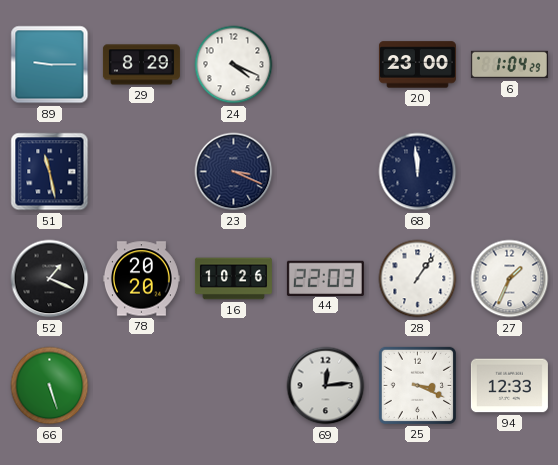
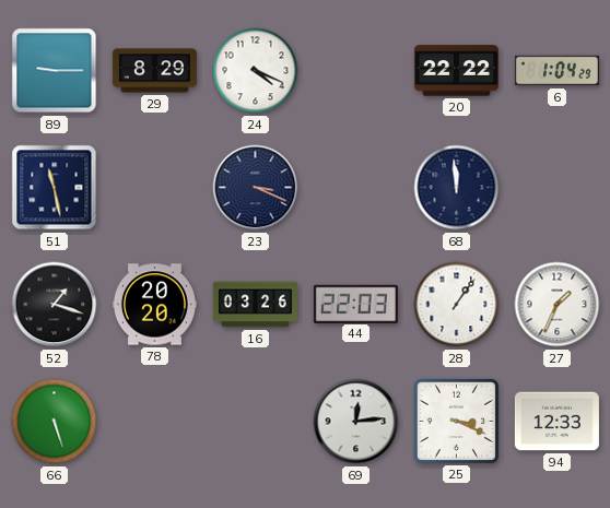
20: 23:00 -> 22:22
52: 1:19 -> 1:18
16: 10:26 -> 03:26
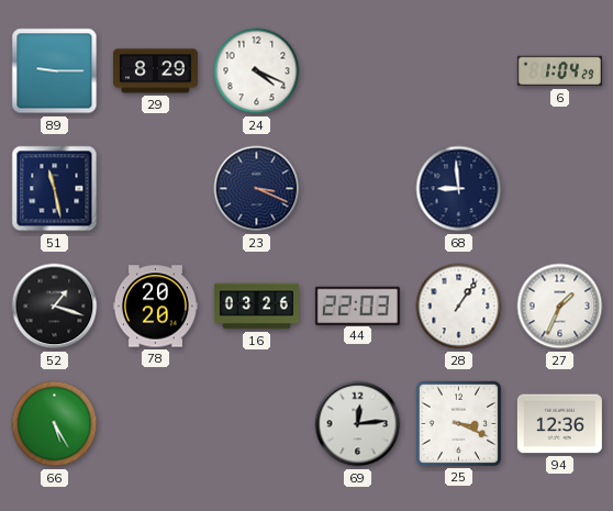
20: 22:22 -> none
68: 11:59 -> 8:59
66: 5:27 -> 5:25
94: 12:33 -> 12:36
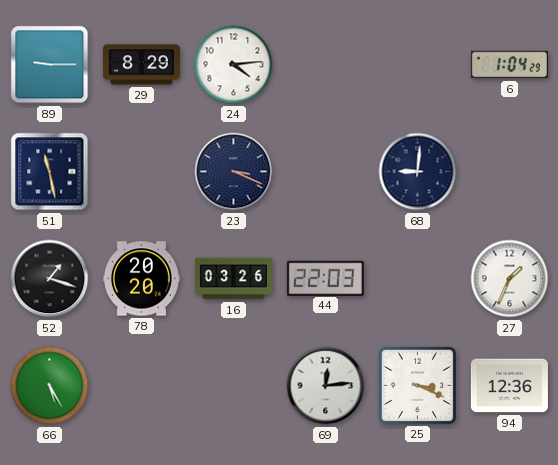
24: 4:19 -> 4:14
68: 8:59 -> 9:01
28: 1:06 -> none
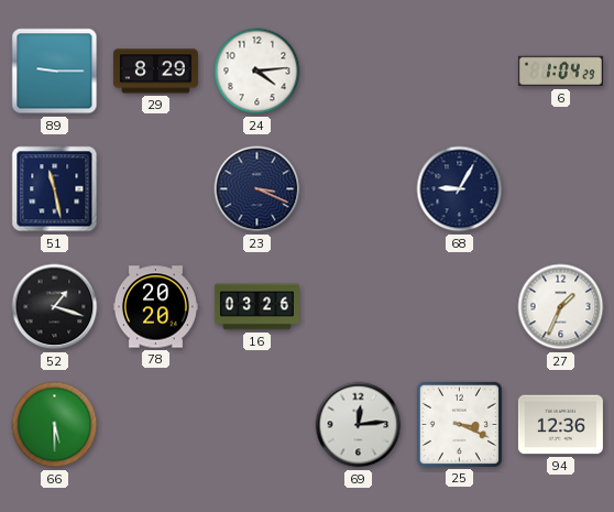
68: 9:01 -> 9:05
44: 22:03 -> none
66: 5:25 -> 5:30
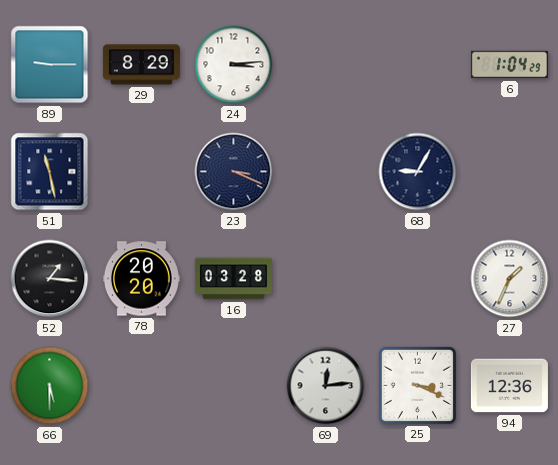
24: 4:14 -> 3:14
52: 1:18 -> 1:16
16: 03:26 -> 03:28
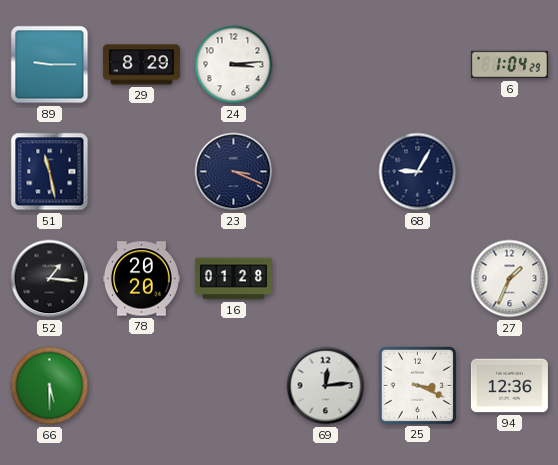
16: 03:28 -> 01:28
